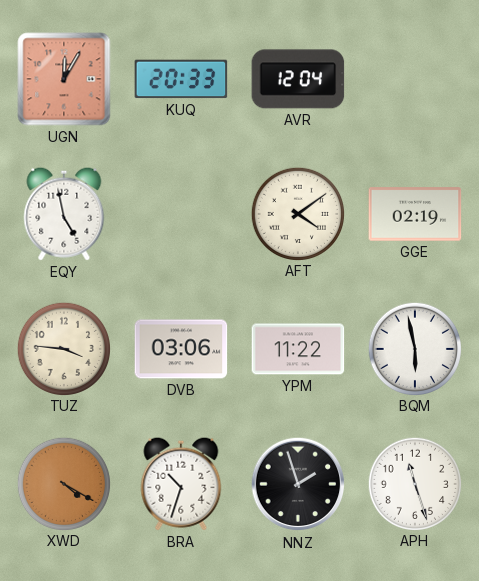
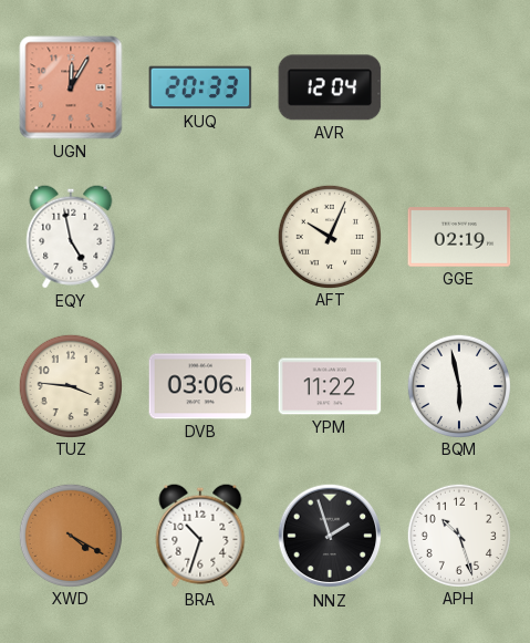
AFT: 4:09 -> 10:04
APH: 11:27 -> 10:27
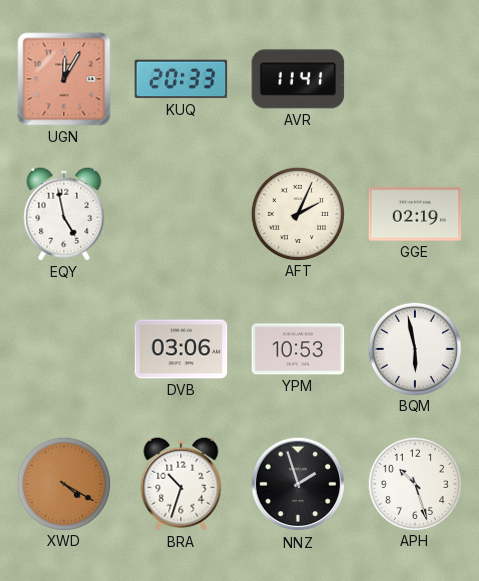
AVR: 12:04 -> 11:41
AFT: 10:04 -> 2:04
TUZ: 3:46 -> none
YPM: 11:22 -> 10:53
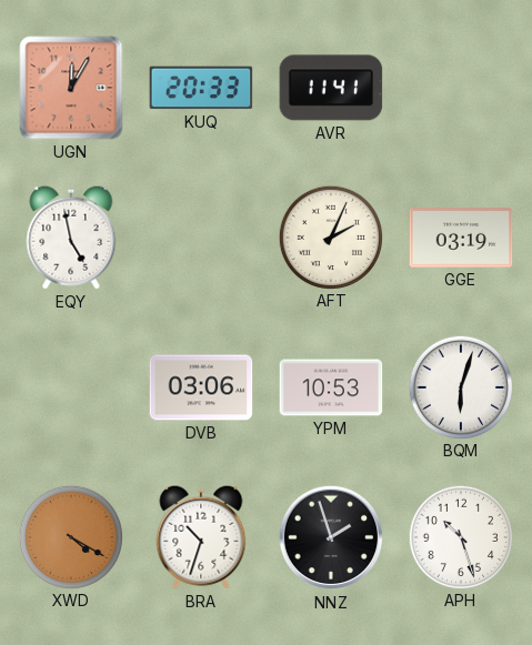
GGE: 02:19 -> 03:19
BQM: 5:58 -> 6:03
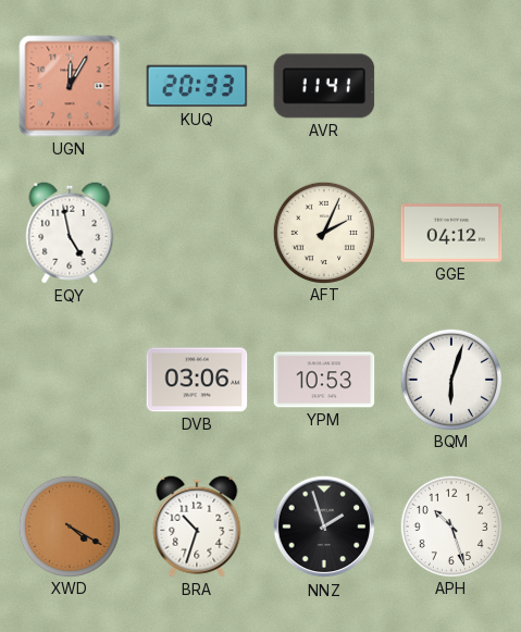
GGE: 03:19 -> 04:12
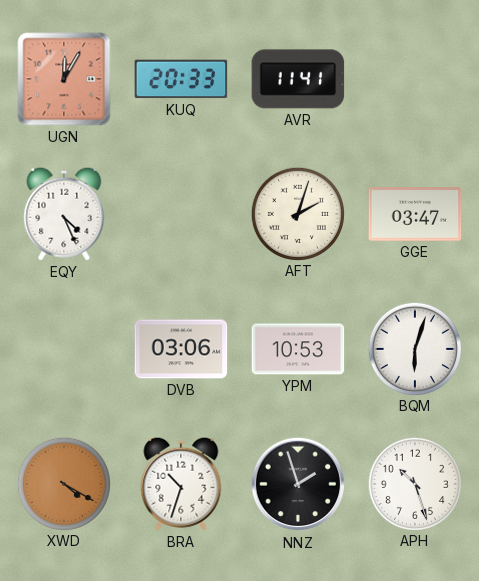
EQY: 4:58 -> 4:26
AFT: 2:04 -> 2:03
GGE: 04:12 -> 03:47
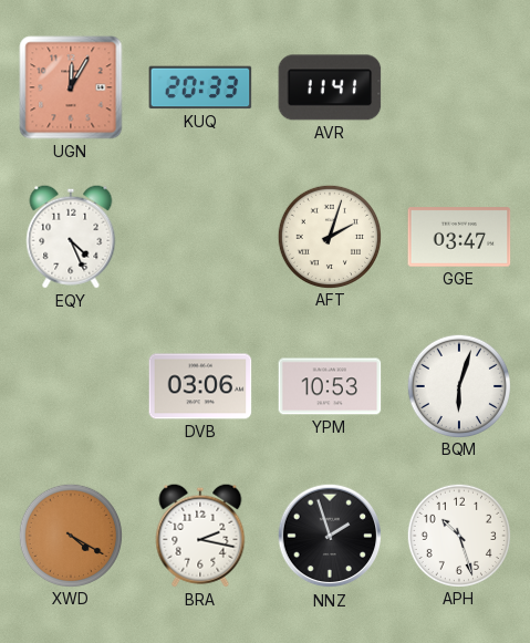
BRA: 10:33 -> 2:17
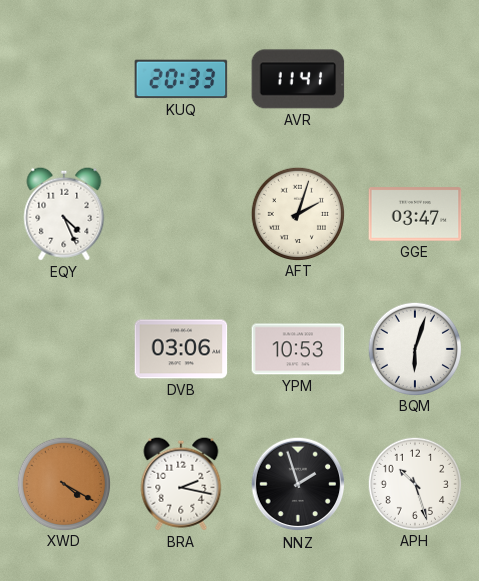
UGN: 12:05 -> none
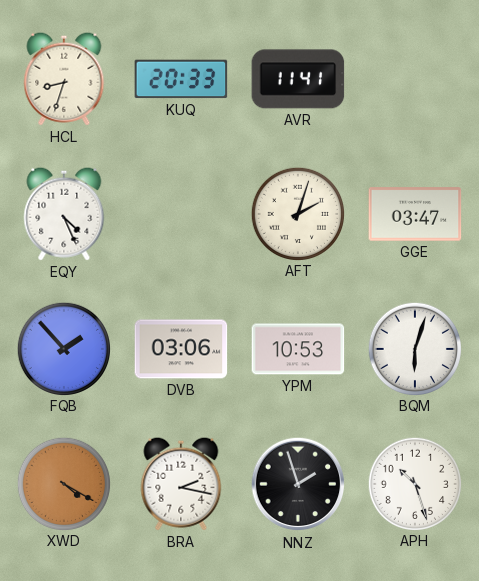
HCL: none -> 8:33
FQB: none -> 1:53
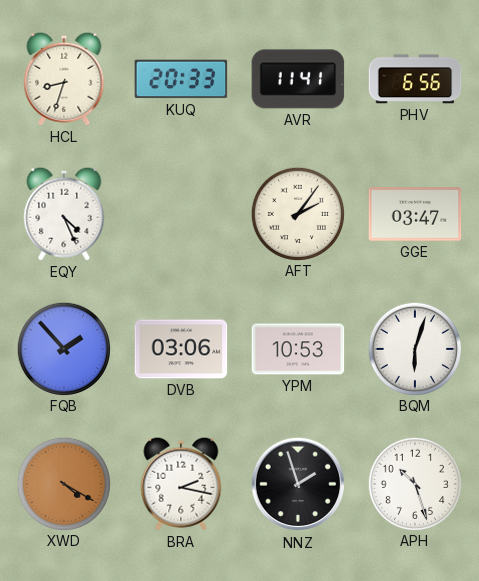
PHV: none -> 6:56
AFT: 2:03 -> 2:06
